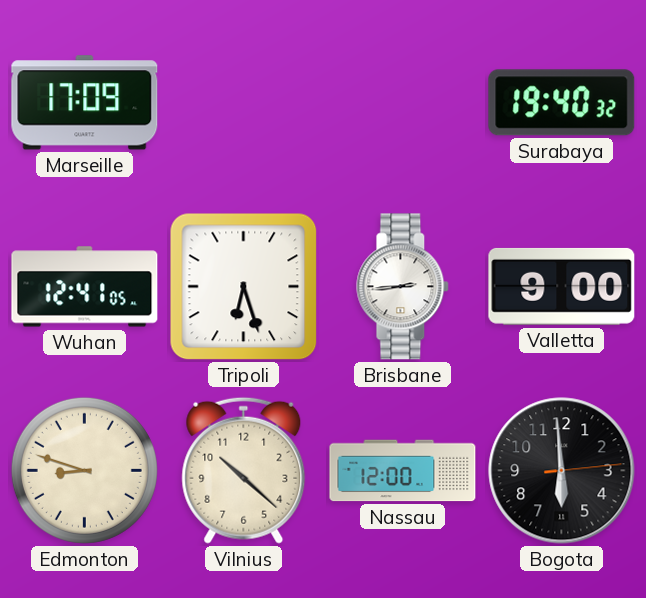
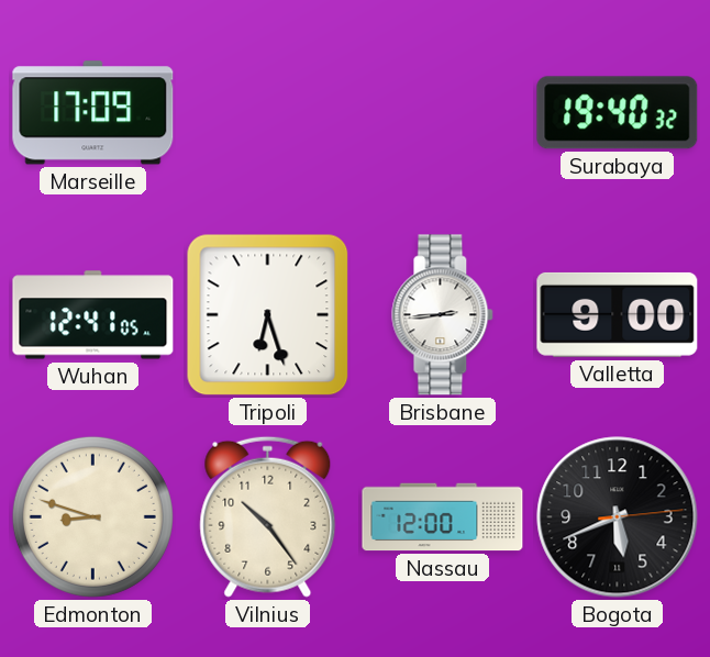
Vilnius: 10:22 -> 10:24
Bogota: 5:59 -> 5:41
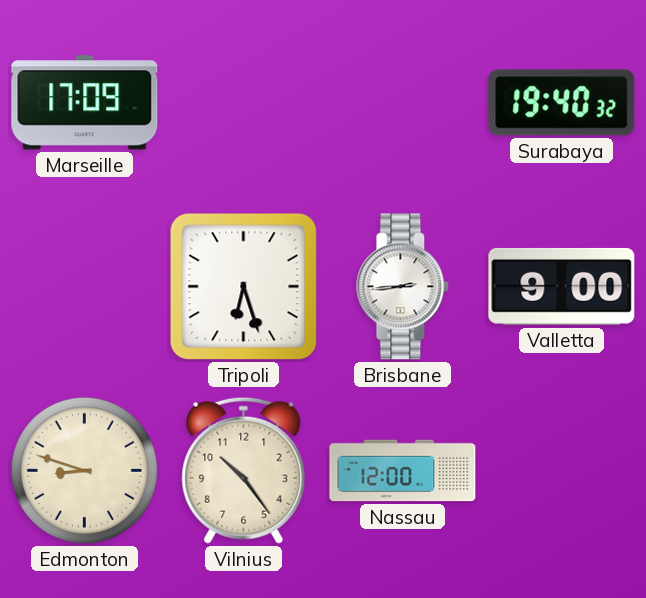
Wuhan: 12:41 -> none
Bogota: 5:41 -> none
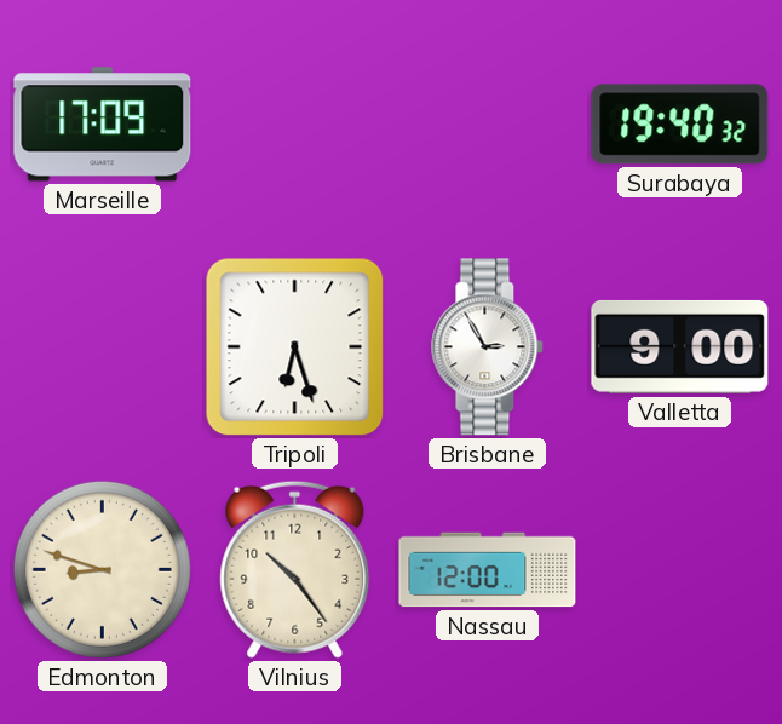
Brisbane: 2:44 -> 2:55
